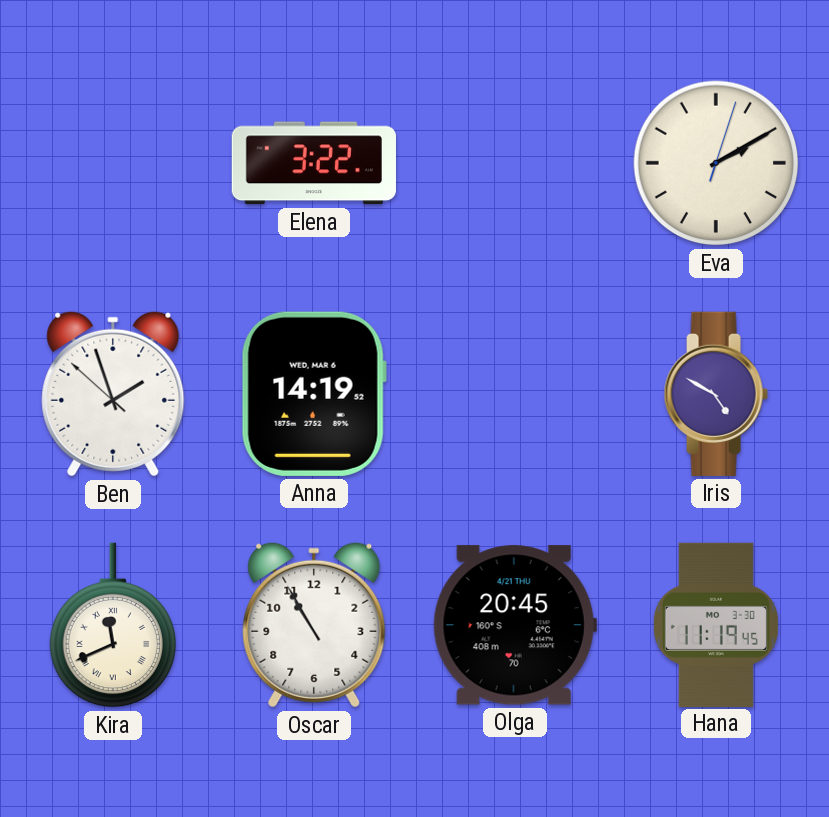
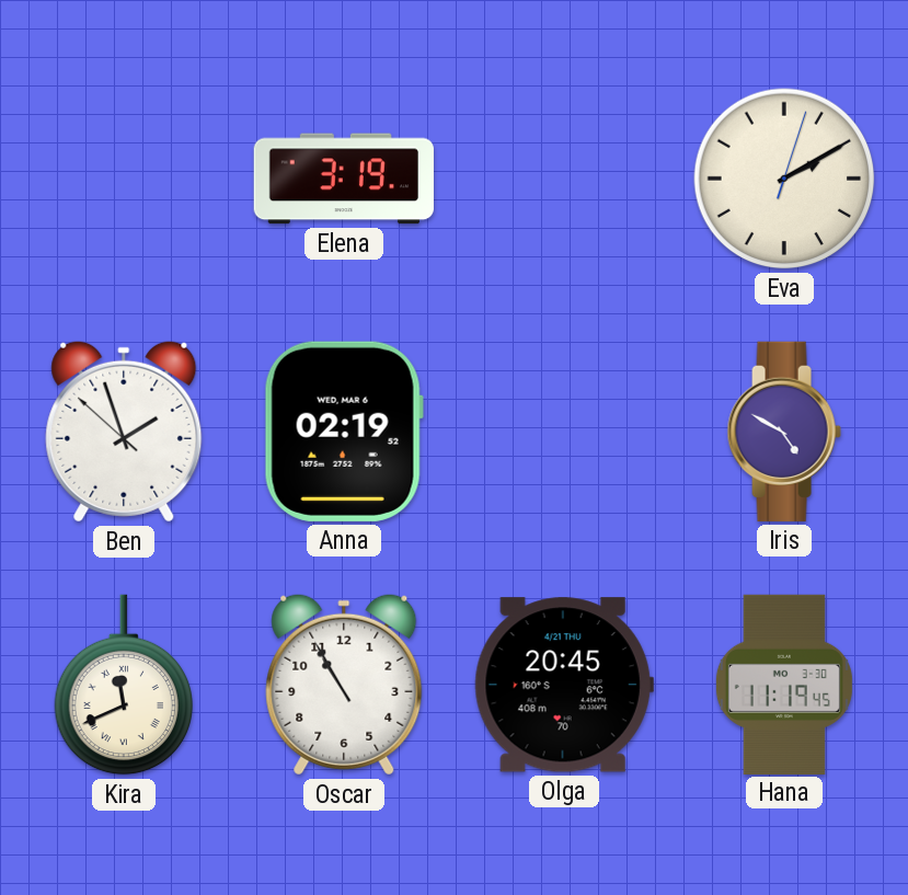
Elena: 3:22 -> 3:19
Anna: 14:19 -> 02:19
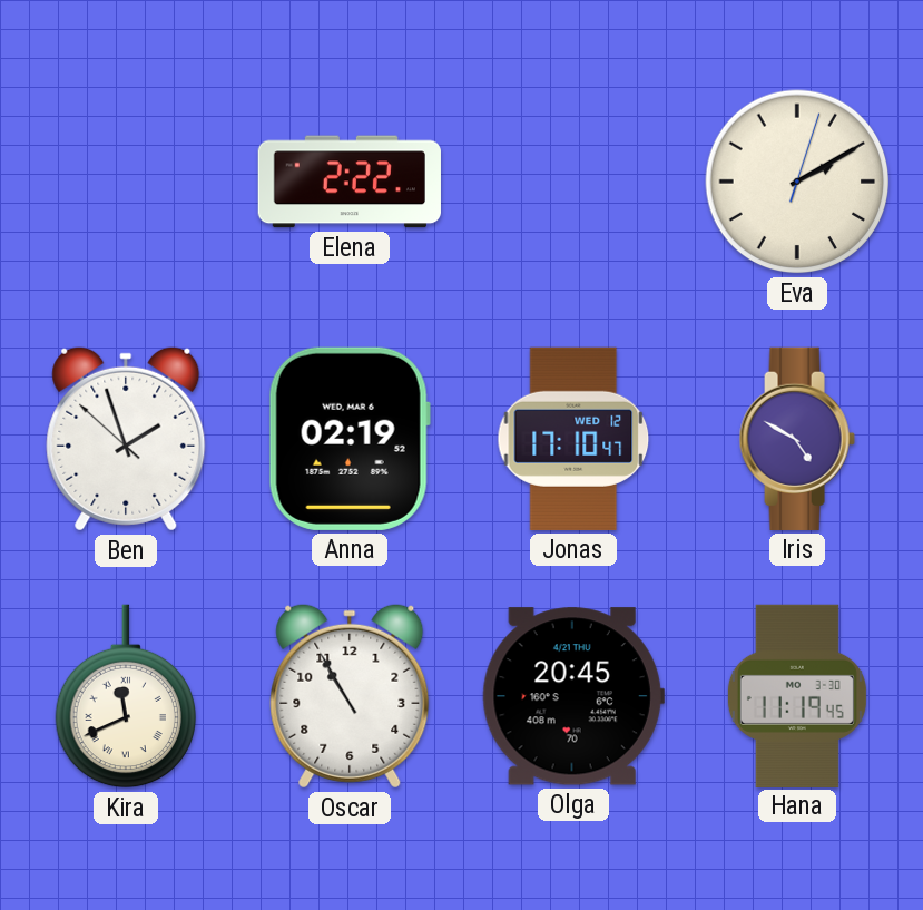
Elena: 3:19 -> 2:22
Jonas: none -> 17:10
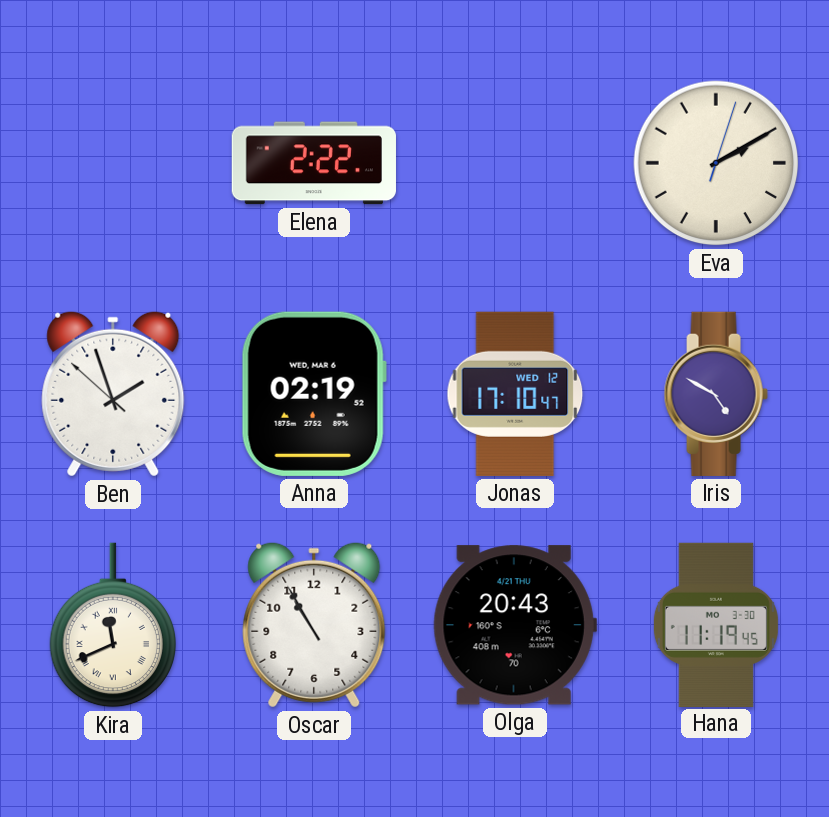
Olga: 20:45 -> 20:43
